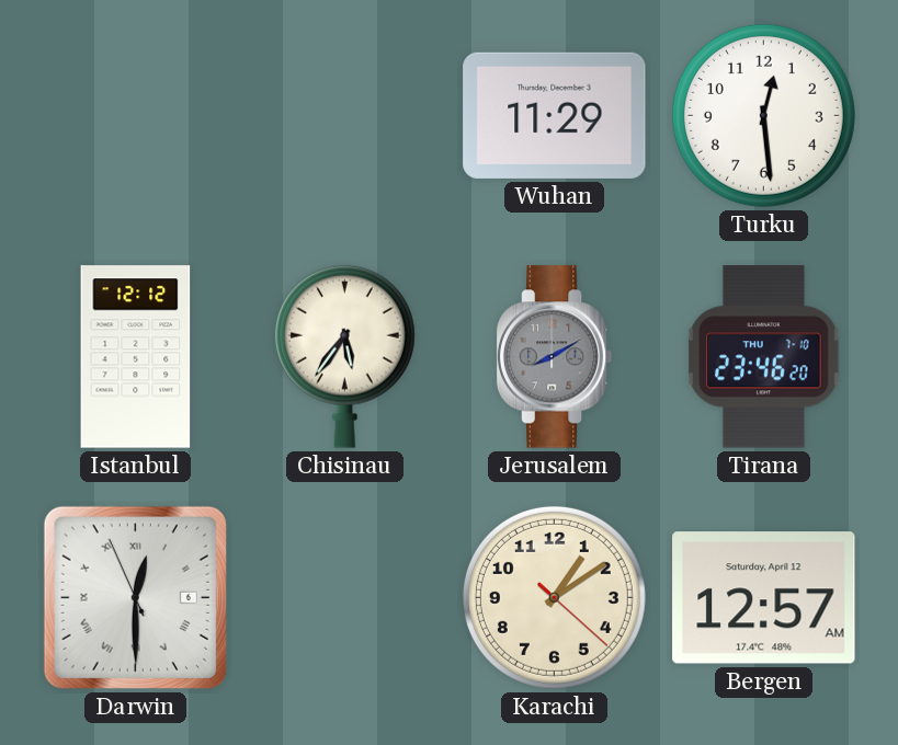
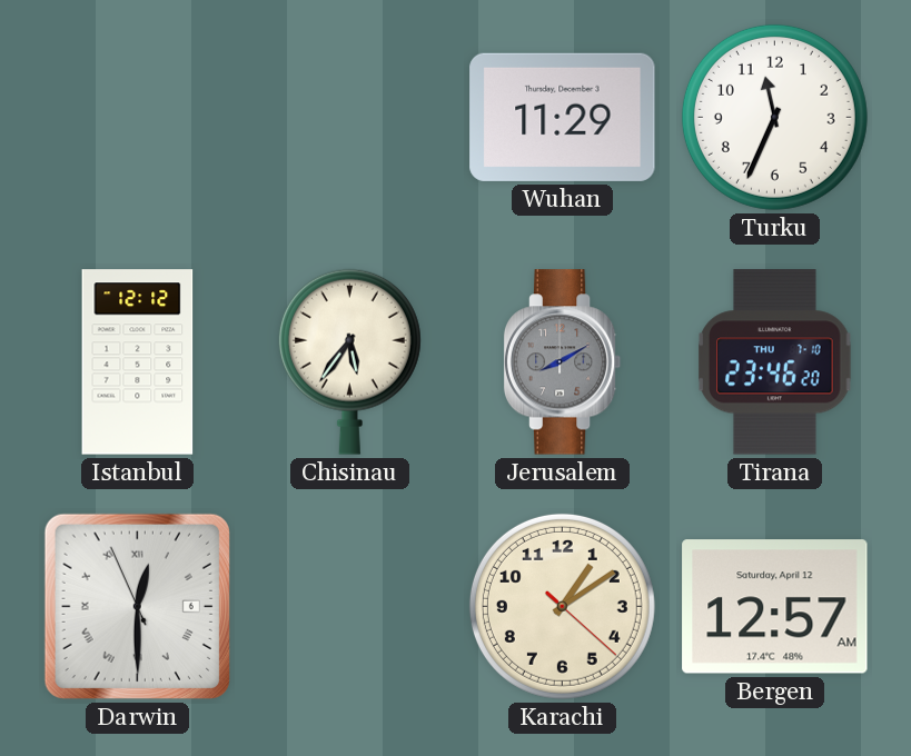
Turku: 12:29 -> 11:34
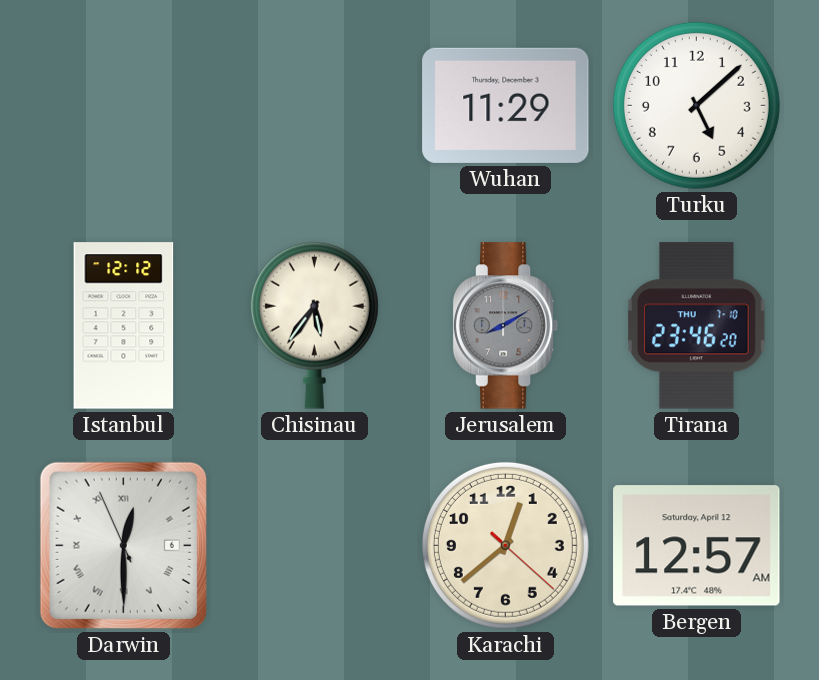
Turku: 11:34 -> 5:08
Karachi: 1:09 -> 12:38
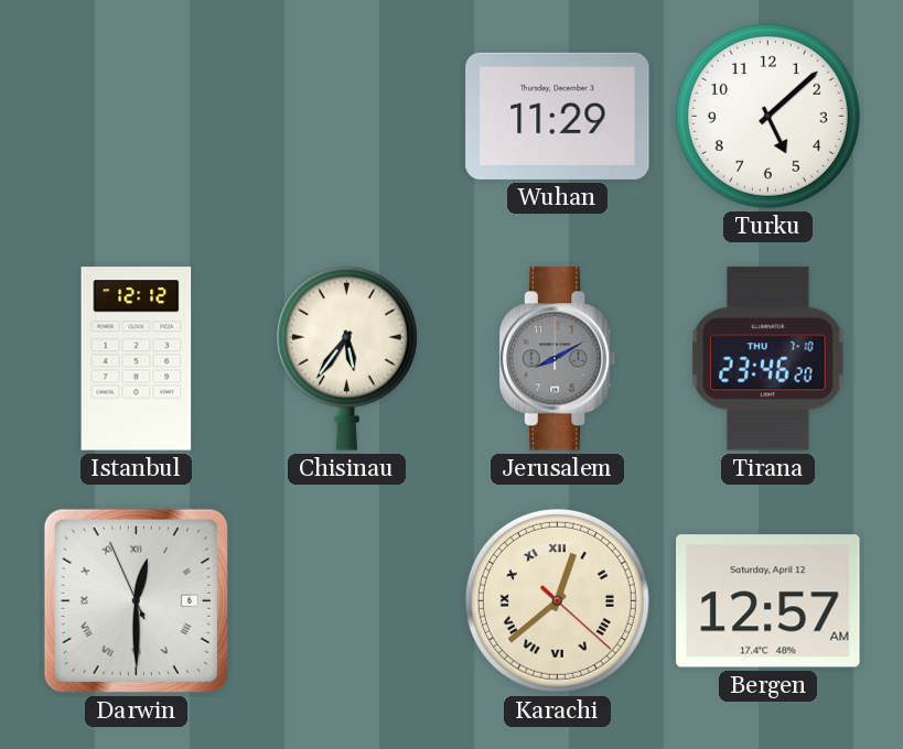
Karachi numerals: Arabic -> Roman
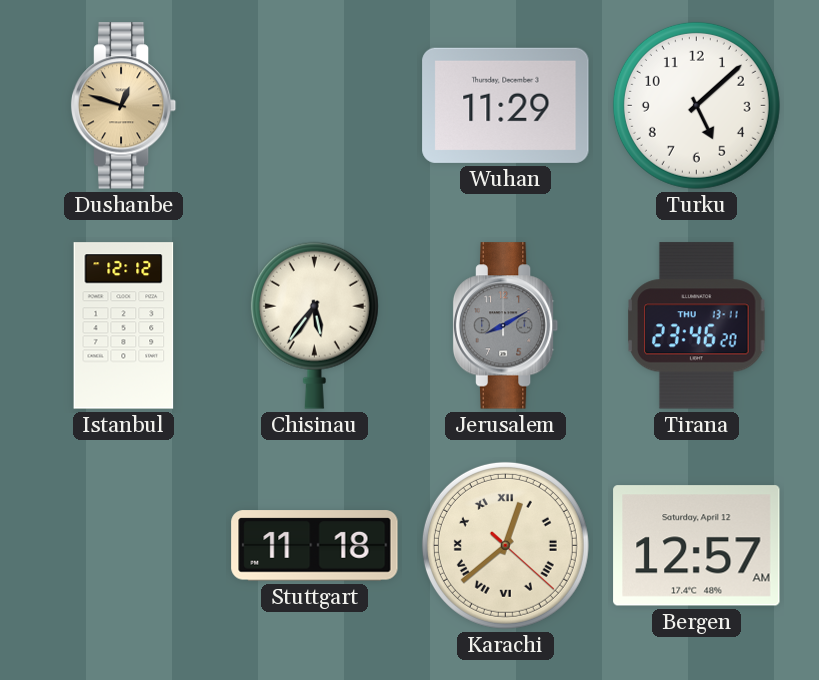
Dushanbe: none -> 12:48
Tirana date: THU 7-10 -> THU 13-11
Darwin: 12:29 -> none
Stuttgart: none -> 11:18
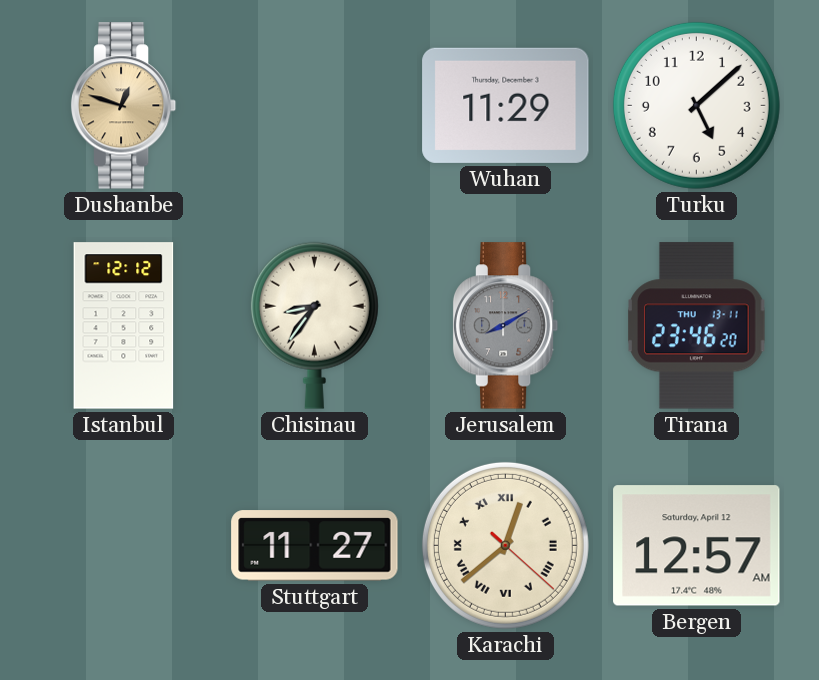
Chisinau: 5:36 -> 8:36
Stuttgart: 11:18 -> 11:27
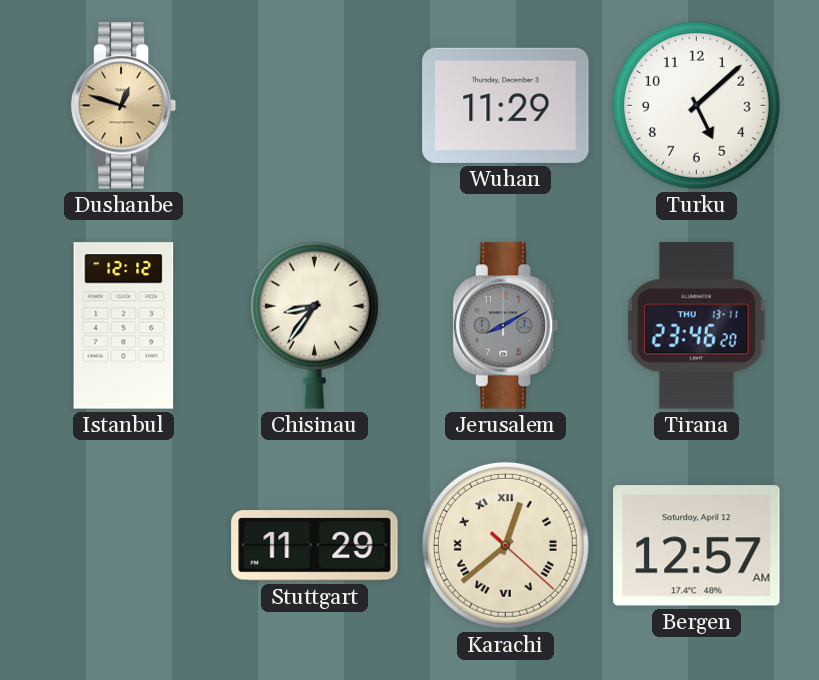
Stuttgart: 11:27 -> 11:29
